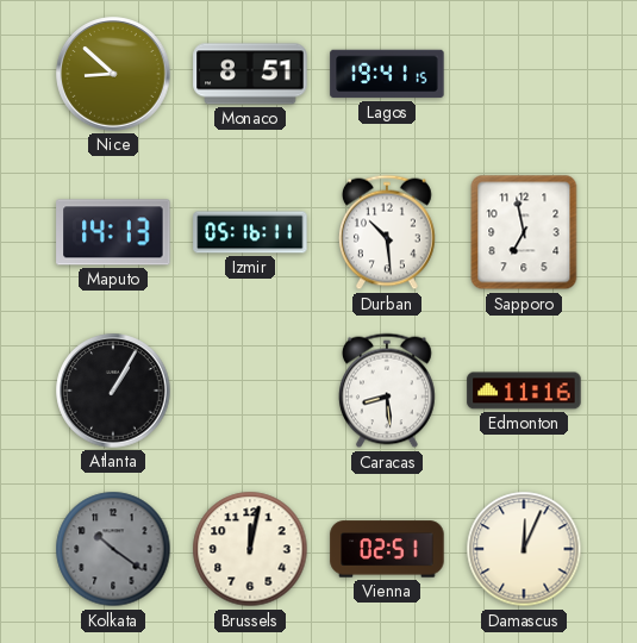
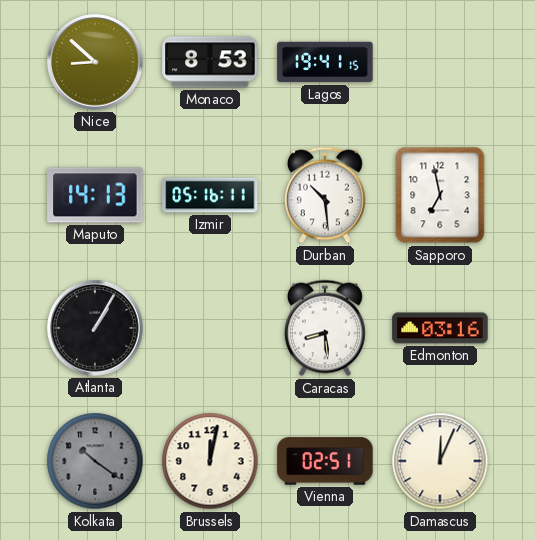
Monaco: 8:51 -> 8:53
Edmonton: 11:16 -> 03:16
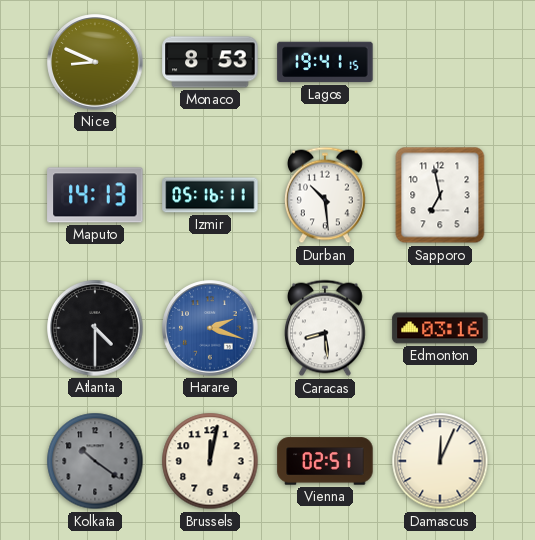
Nice: 8:52 -> 8:49
Atlanta: 1:05 -> 4:30
Harare: none -> 2:18
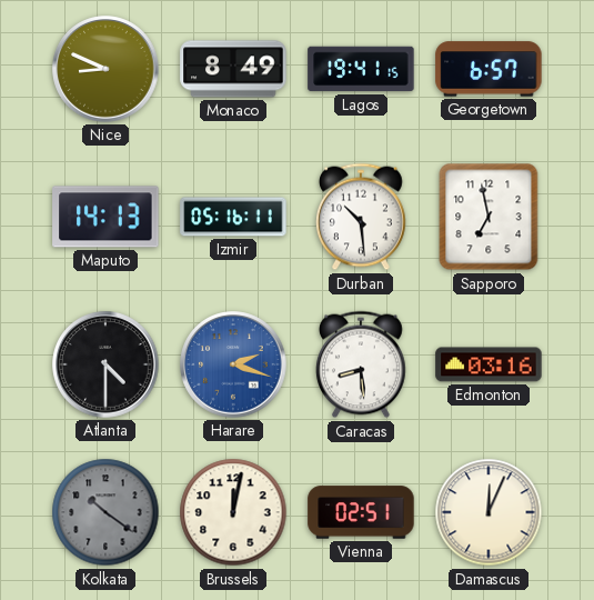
Monaco: 8:53 -> 8:49
Georgetown: none -> 6:57
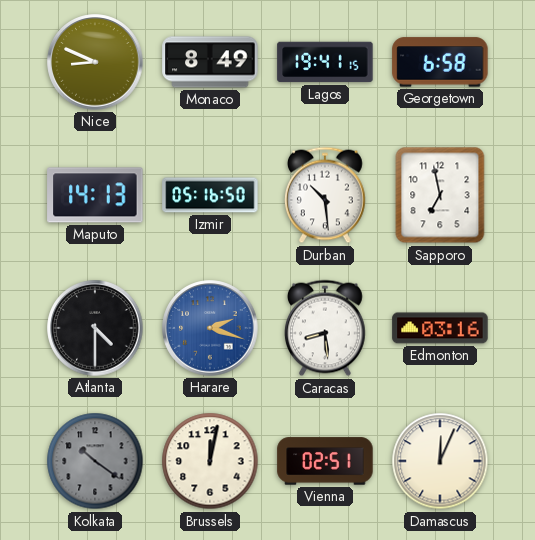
Georgetown: 6:57 -> 6:58
Izmir: 05:16:11 -> 05:16:50
